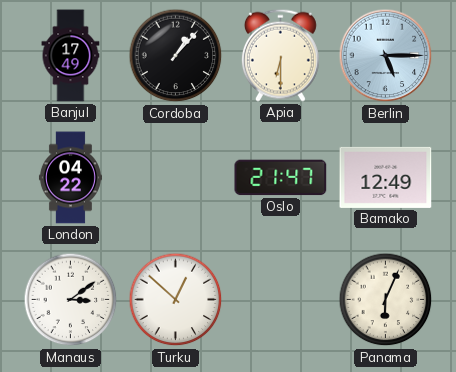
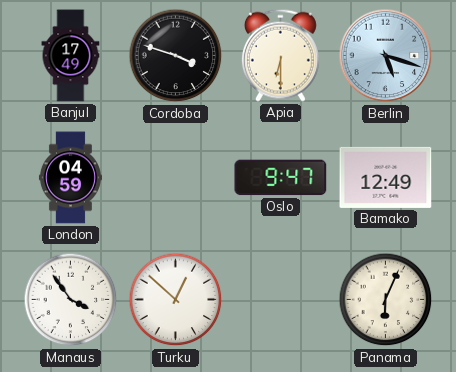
Cordoba: 1:07 -> 3:48
Berlin: 5:15 -> 5:18
London: 04:22 -> 04:59
Oslo: 21:47 -> 9:47
Manaus: 3:09 -> 3:54
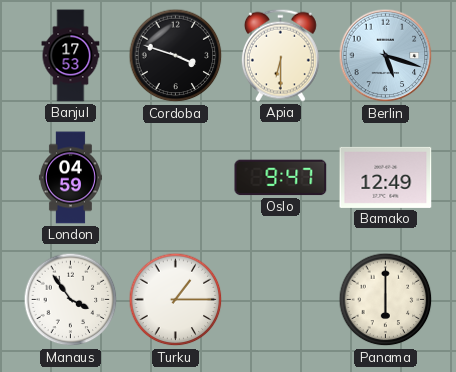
Banjul: 17:49 -> 17:53
Turku: 12:52 -> 1:15
Panama: 6:04 -> 6:00
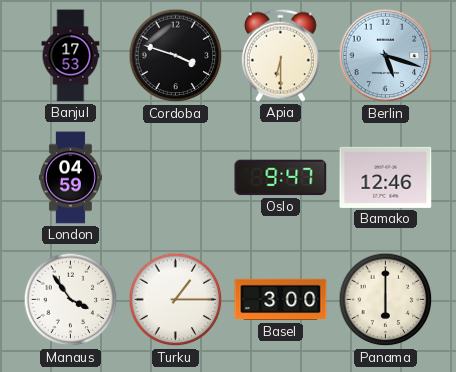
Bamako: 12:49 -> 12:46
Basel: none -> 3:00
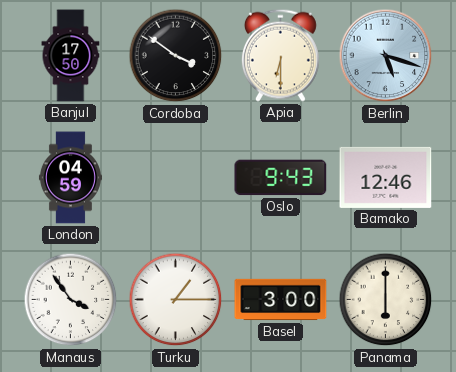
Banjul: 17:53 -> 17:50
Cordoba: 3:48 -> 3:51
Oslo: 9:47 -> 9:43
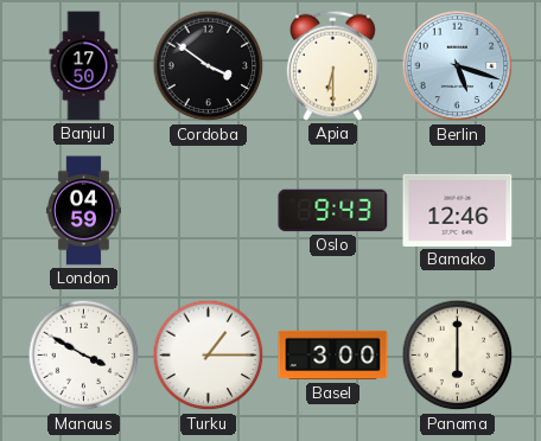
Manaus: 3:54 -> 3:50
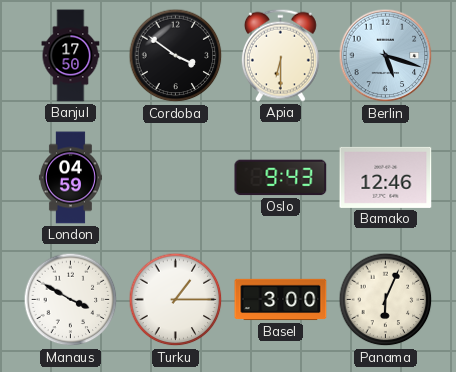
Panama: 6:00 -> 6:04
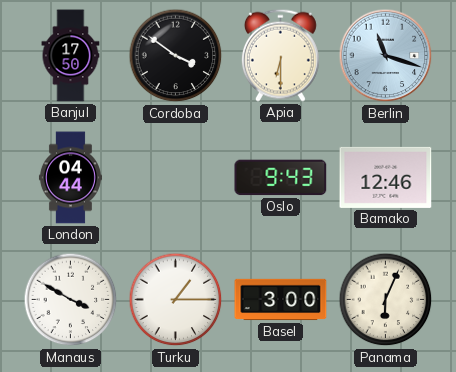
Berlin: 5:18 -> 11:18
London: 04:59 -> 04:44
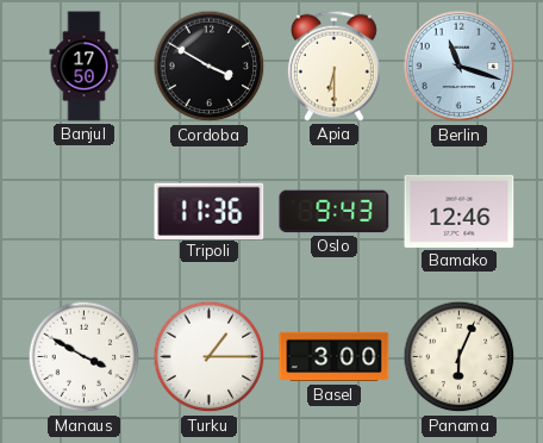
Cordoba: 3:51 -> 3:50
London: 04:44 -> none
Tripoli: none -> 11:36
